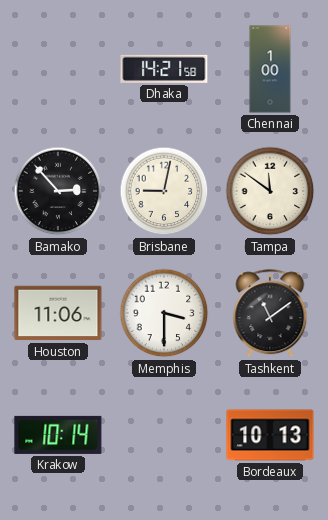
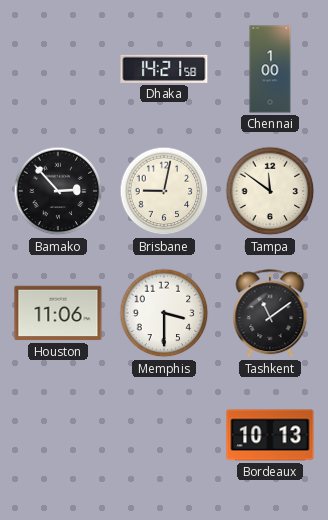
Krakow: 10:14 -> none
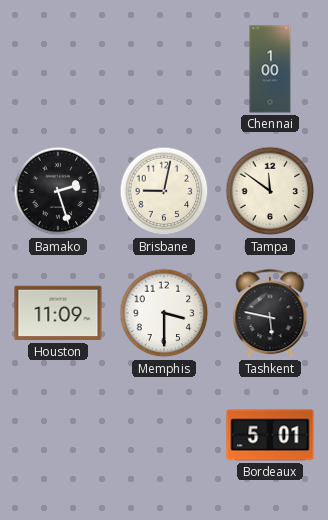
Dhaka: 14:21 -> none
Bamako: 2:53 -> 2:27
Houston: 11:06 -> 11:09
Tashkent: 11:09 -> 5:47
Bordeaux: 10:13 -> 5:01
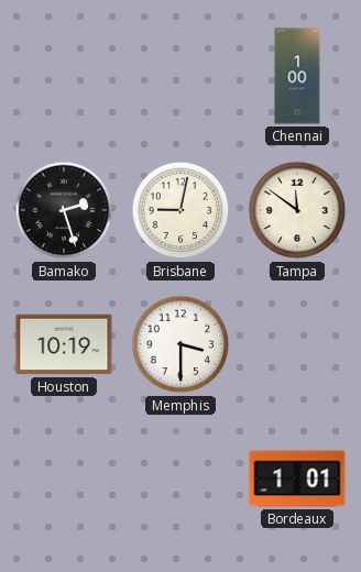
Houston: 11:09 -> 10:19
Tashkent: 5:47 -> none
Bordeaux: 5:01 -> 1:01
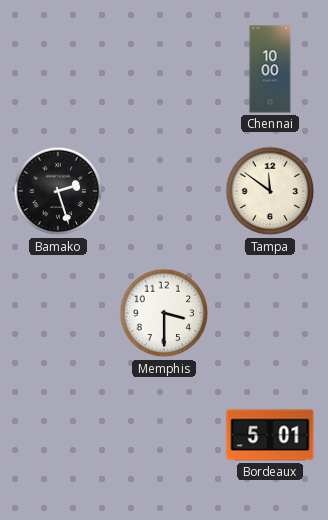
Chennai: 1:00 -> 10:00
Brisbane: 9:02 -> none
Houston: 10:19 -> none
Bordeaux: 1:01 -> 5:01
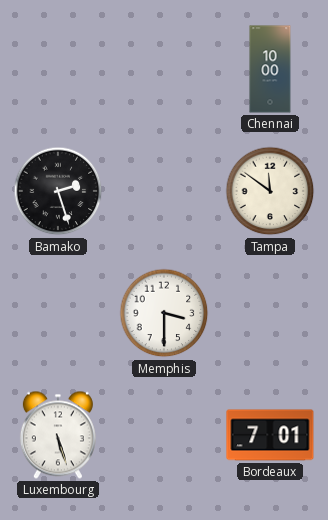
Luxembourg: none -> 5:27
Bordeaux: 5:01 -> 7:01
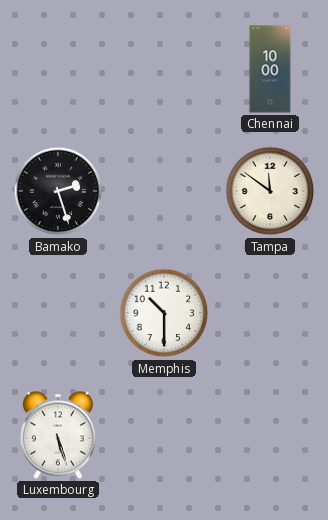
Memphis: 3:30 -> 10:30
Bordeaux: 7:01 -> none
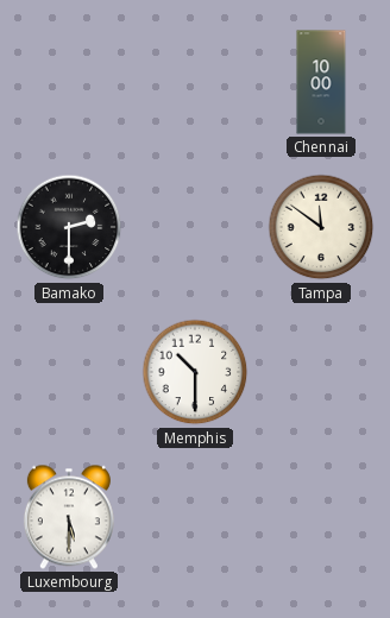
Bamako: 2:27 -> 2:30
Luxembourg: 5:27 -> 5:30
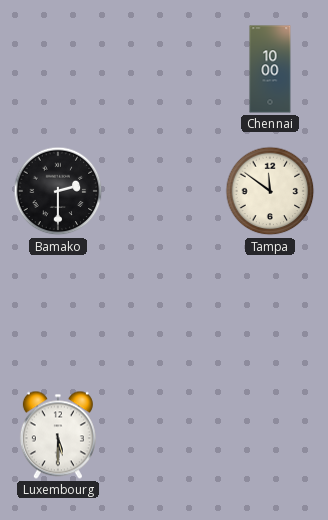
Memphis: 10:30 -> none
